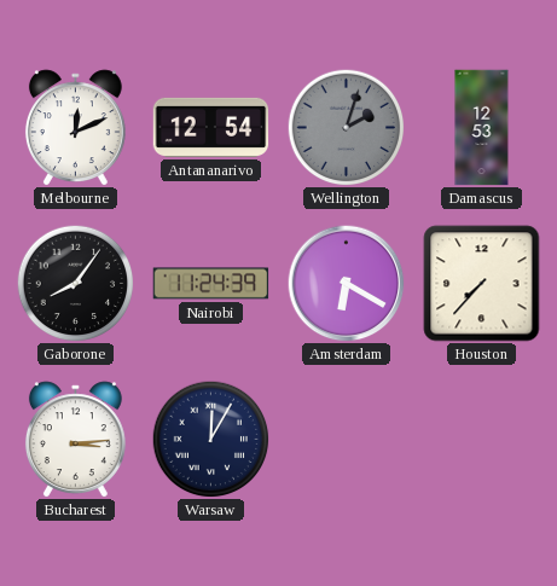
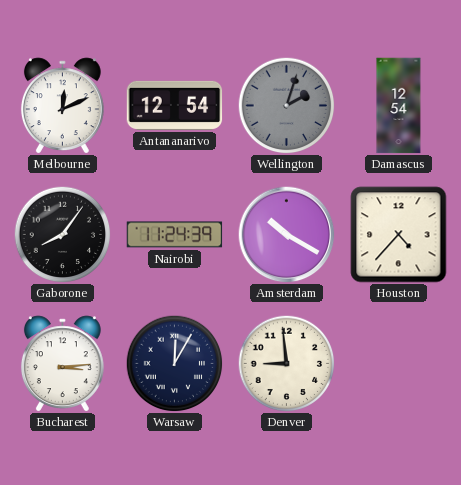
Damascus: 12:53 -> 12:54
Amsterdam: 6:20 -> 10:20
Houston: 7:37 -> 4:37
Denver: none -> 8:59
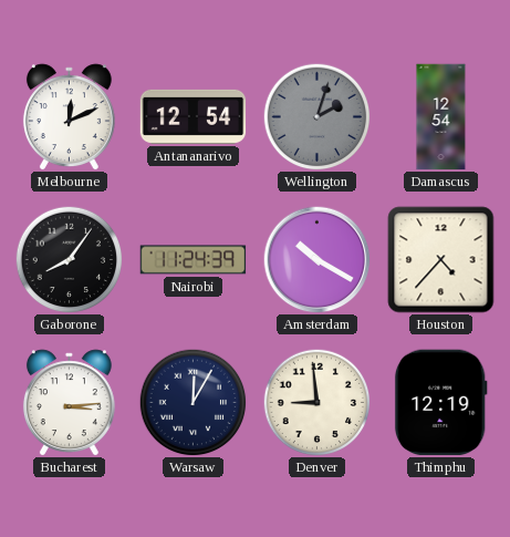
Thimphu: none -> 12:19
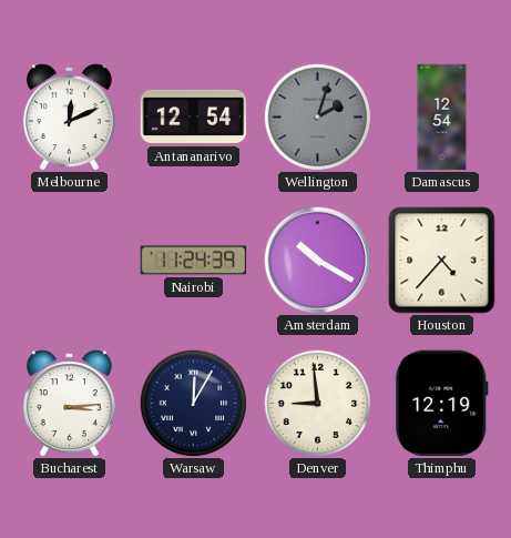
Gaborone: 8:06 -> none
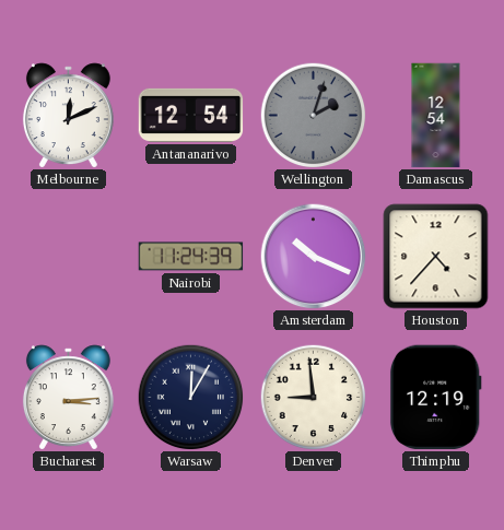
Amsterdam: 10:20 -> 10:19
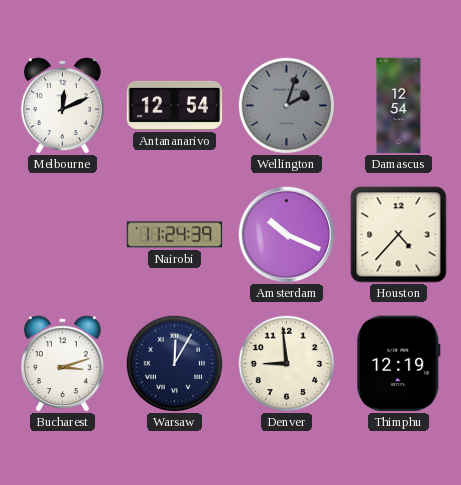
Bucharest: 3:14 -> 3:12
